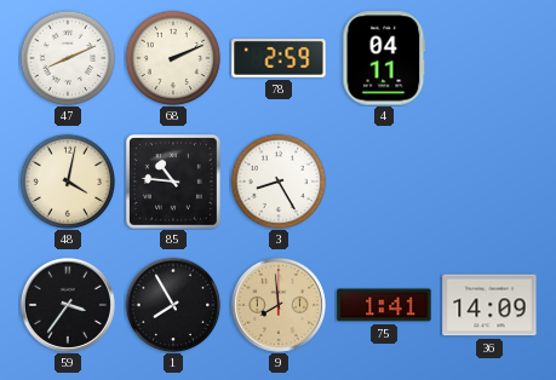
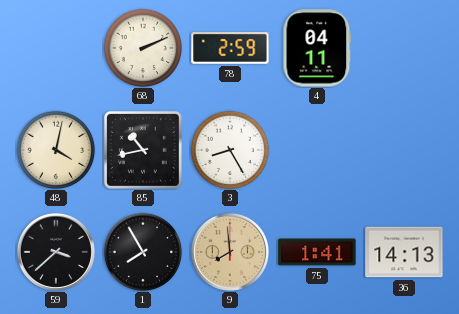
47: 8:11 -> none
85: 10:46 -> 10:43
59: 3:36 -> 3:38
36: 14:09 -> 14:13
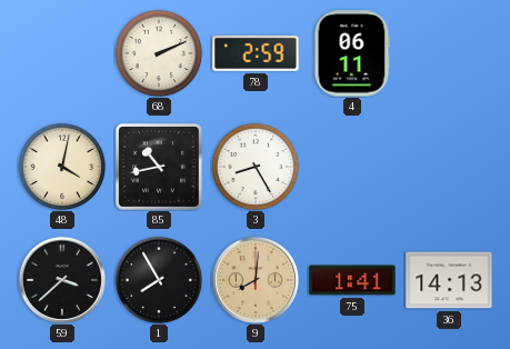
4: 04:11 -> 06:11
9: 7:59 -> 8:01
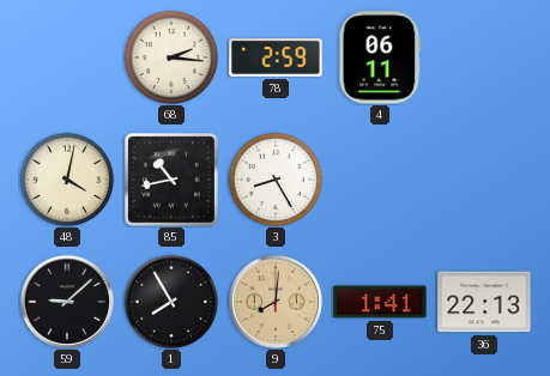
68: 2:11 -> 2:16
59: 3:38 -> 9:08
36: 14:13 -> 22:13
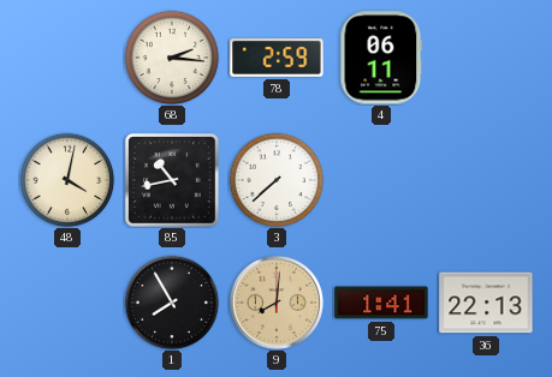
3: 8:25 -> 7:38
59: 9:08 -> none
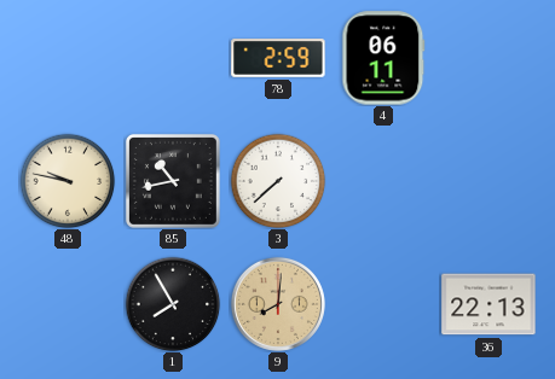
68: 2:16 -> none
48: 4:02 -> 9:47
75: 1:41 -> none
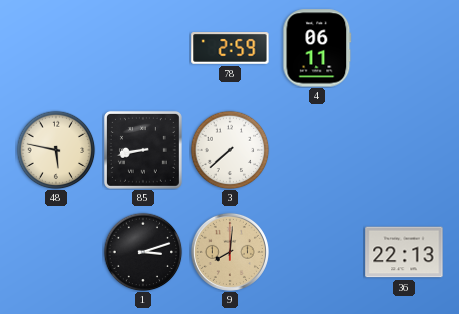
48: 9:47 -> 5:47
85: 10:43 -> 8:43
1: 7:55 -> 3:12
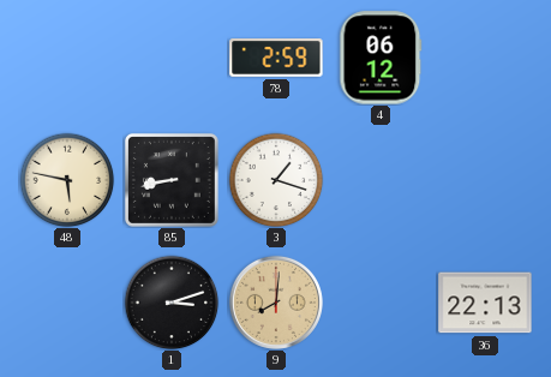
4: 06:11 -> 06:12
3: 7:38 -> 1:18
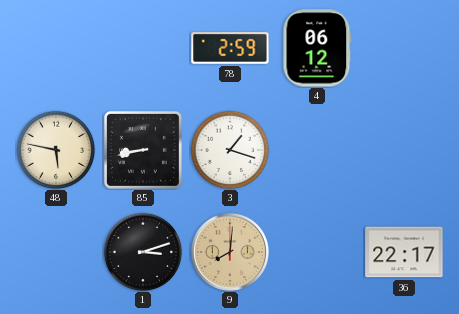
36: 22:13 -> 22:17
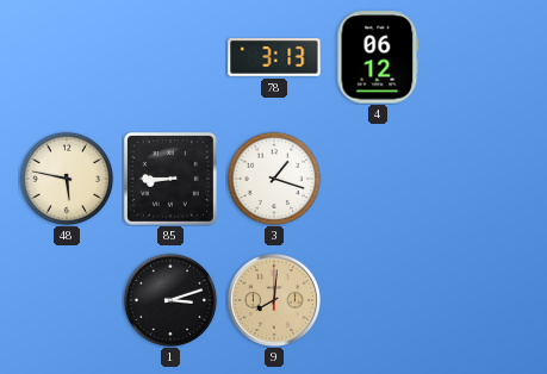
78: 2:59 -> 3:13
85: 8:43 -> 8:45
36: 22:17 -> none
